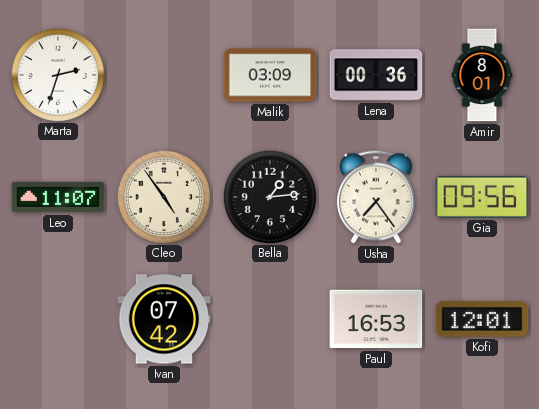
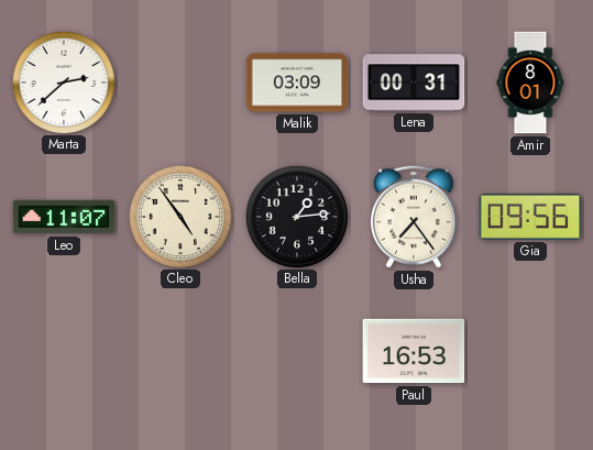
Marta: 2:33 -> 2:38
Lena: 00:36 -> 00:31
Ivan: 07:42 -> none
Kofi: 12:01 -> none
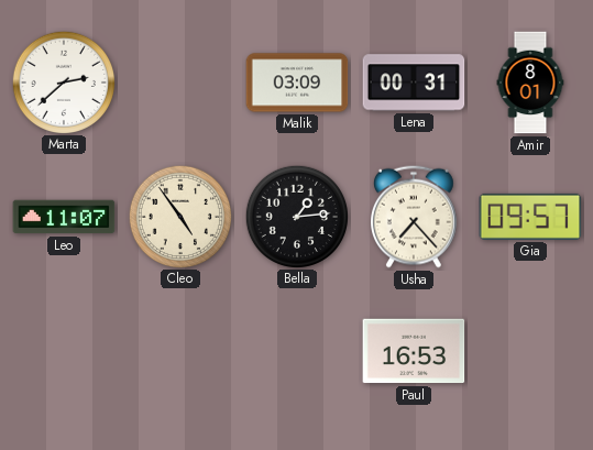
Usha: 7:24 -> 7:23
Gia: 09:56 -> 09:57
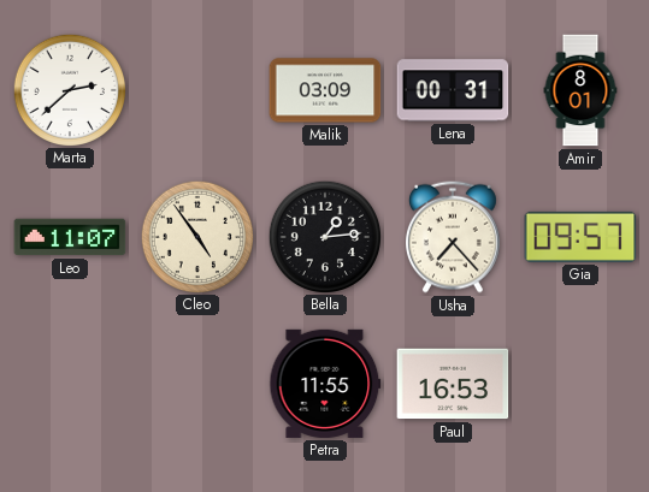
Petra: none -> 11:55
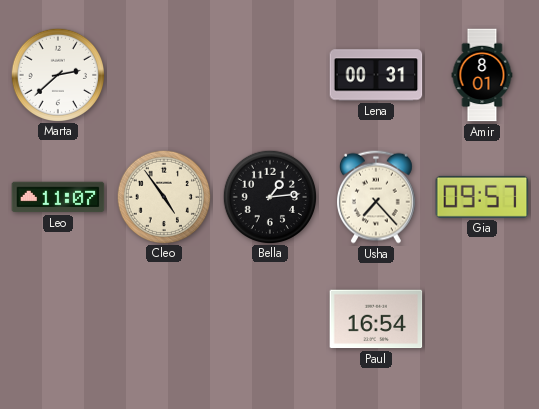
Malik: 03:09 -> none
Petra: 11:55 -> none
Paul: 16:53 -> 16:54
